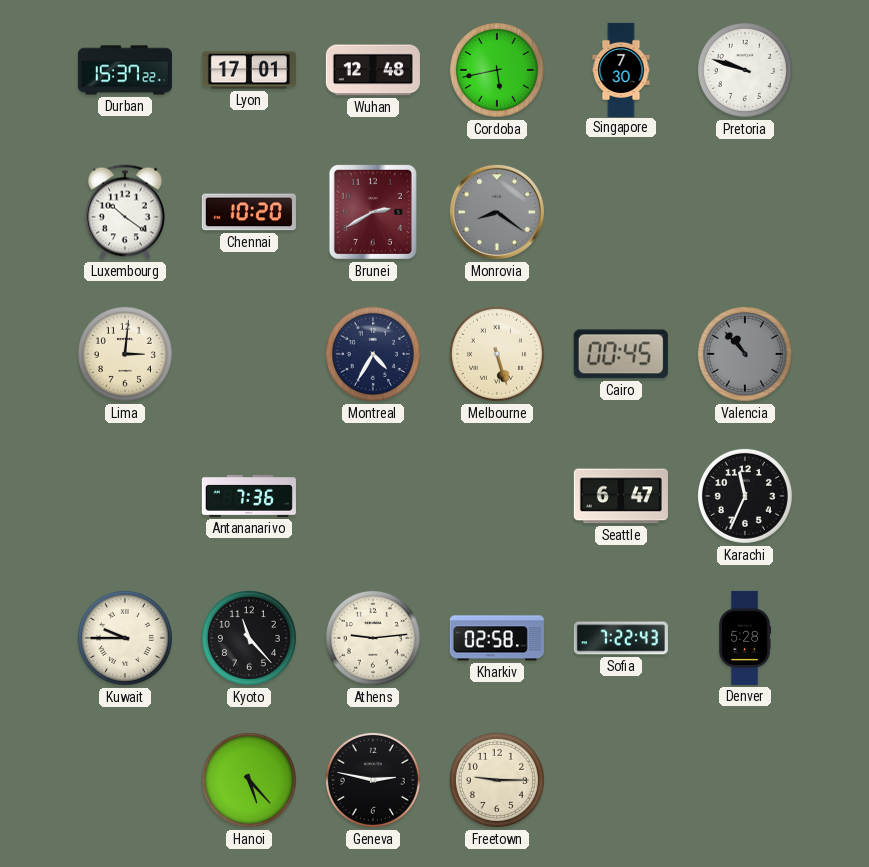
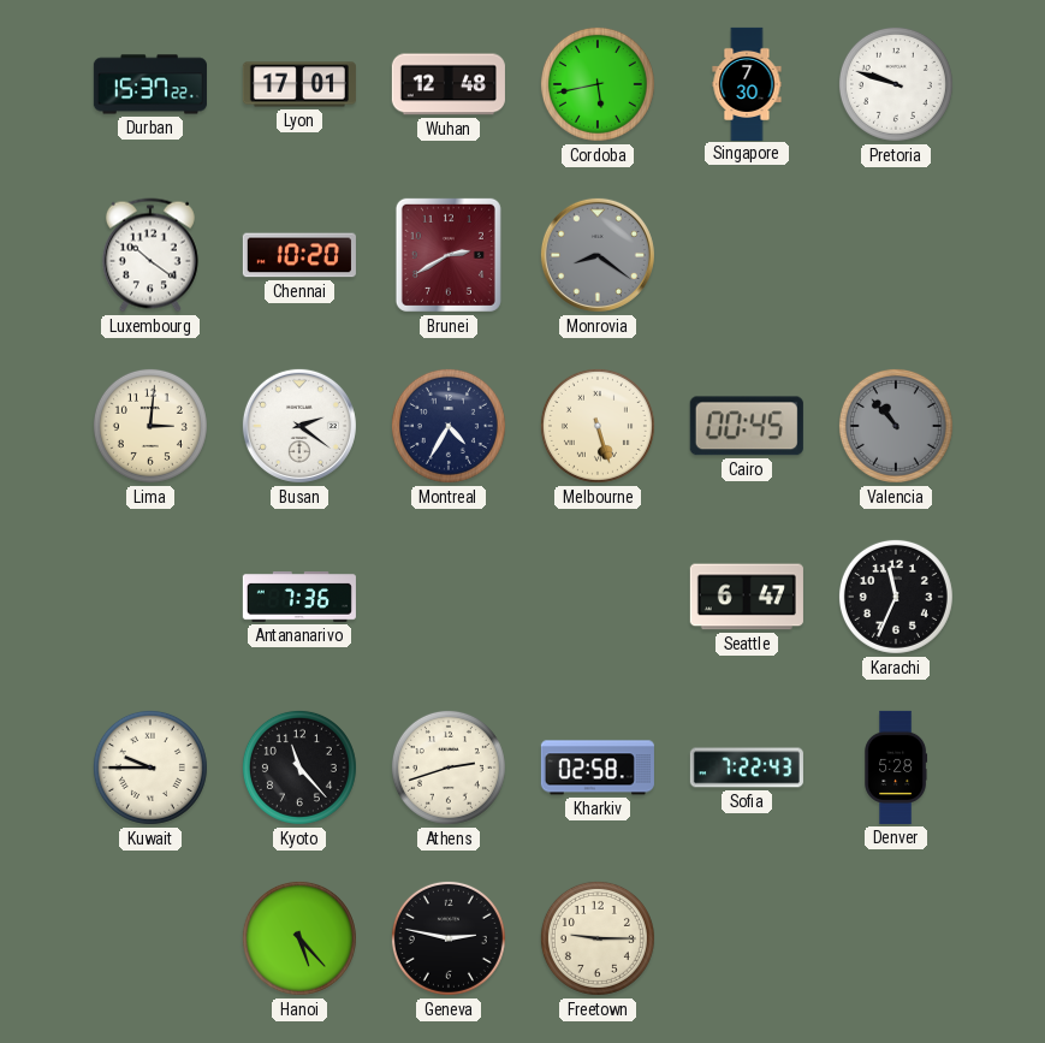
Busan: none -> 2:21
Athens: 9:14 -> 2:42
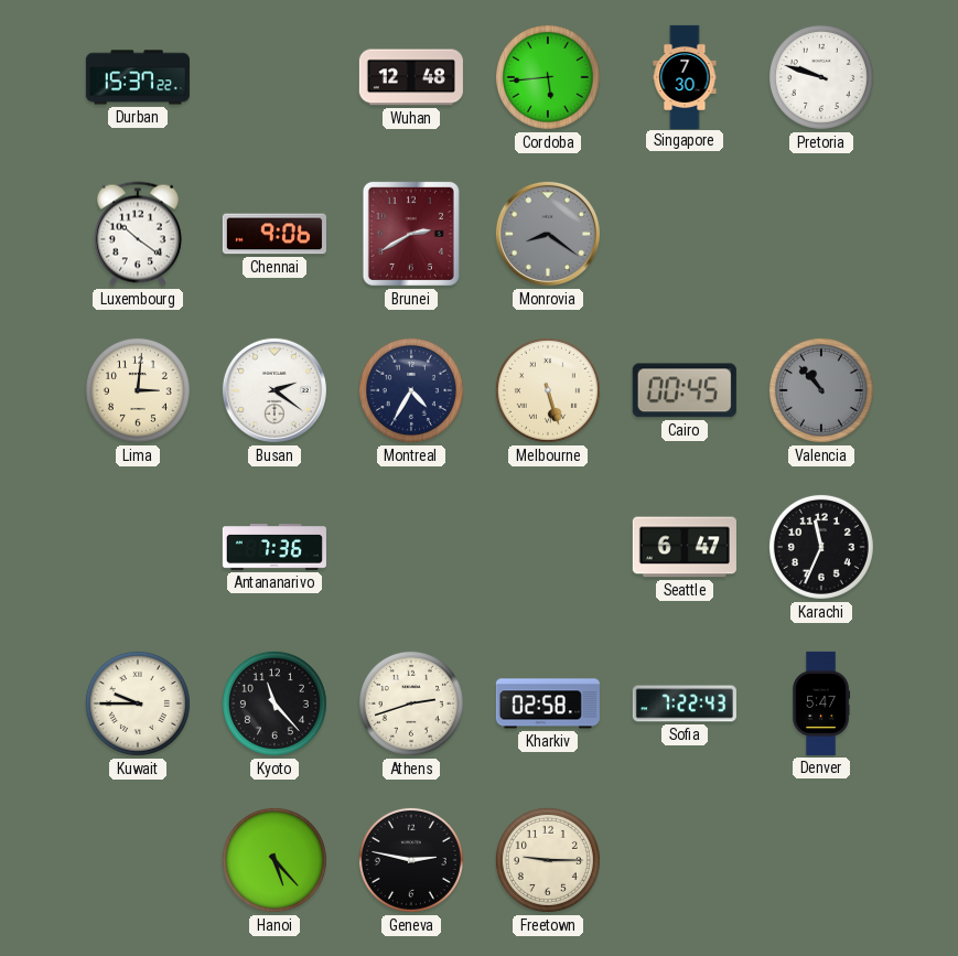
Lyon: 17:01 -> none
Cordoba: 5:43 -> 5:44
Chennai: 10:20 -> 9:06
Denver: 5:28 -> 5:47
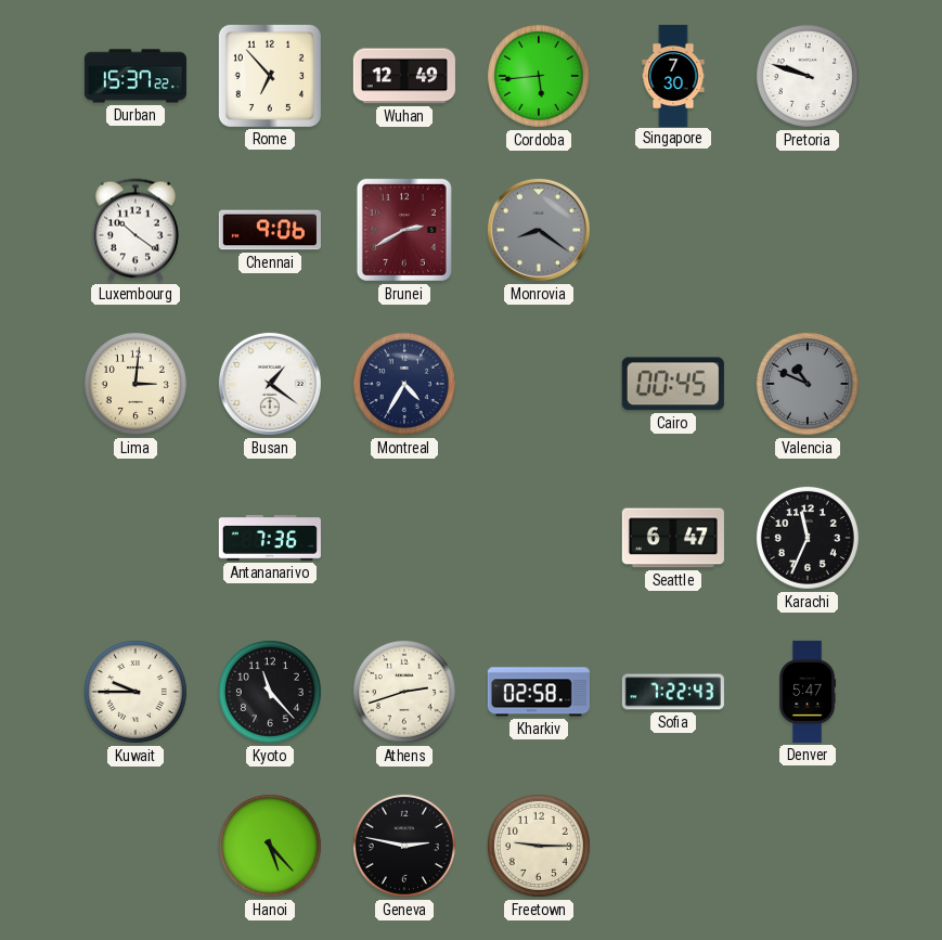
Rome: none -> 6:53
Wuhan: 12:48 -> 12:49
Busan: 2:21 -> 1:21
Melbourne: 5:27 -> none
Valencia: 10:53 -> 10:49
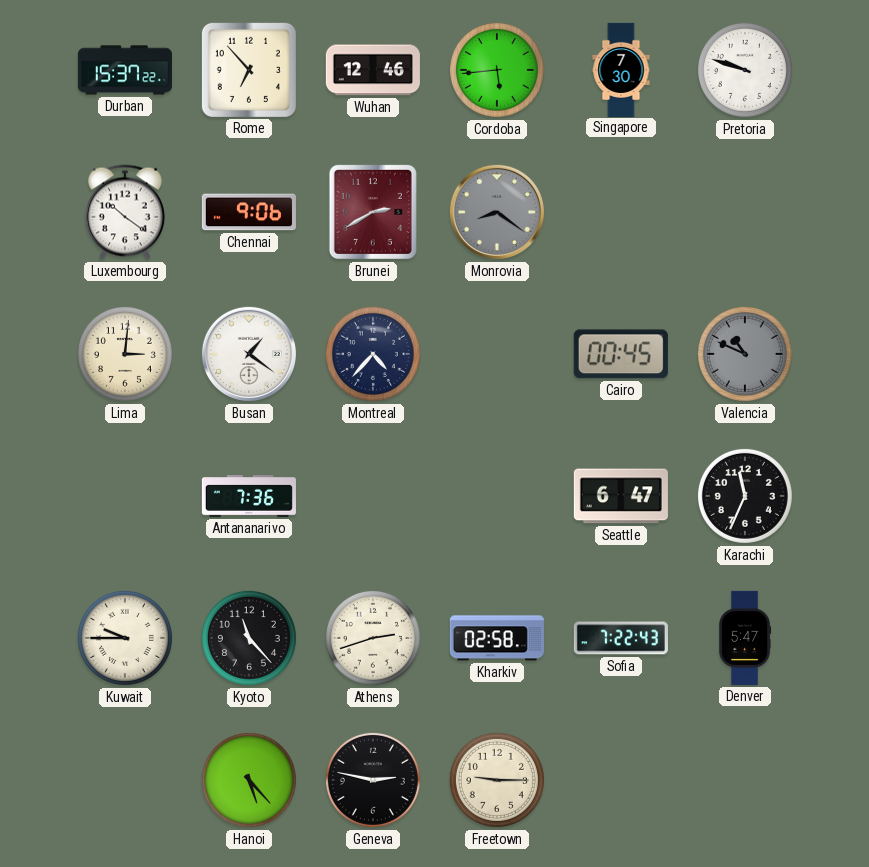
Wuhan: 12:49 -> 12:46
Montreal: 4:35 -> 4:37
